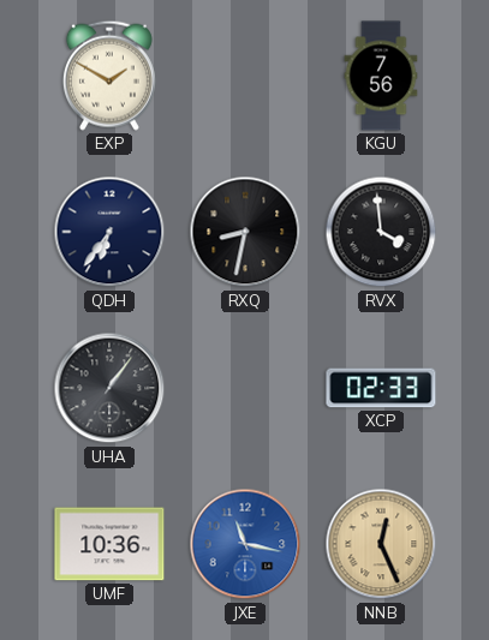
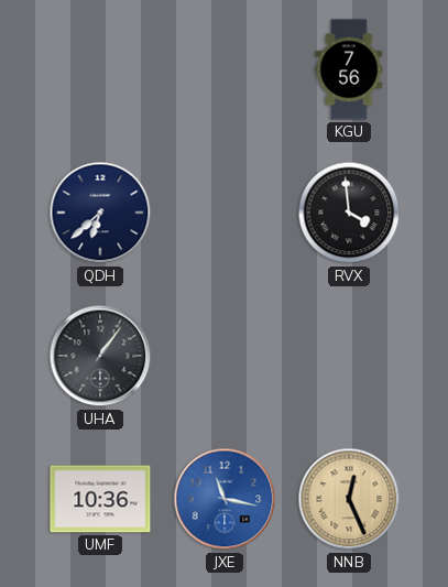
EXP: 1:50 -> none
QDH: 6:36 -> 6:38
RXQ: 8:32 -> none
XCP: 02:33 -> none
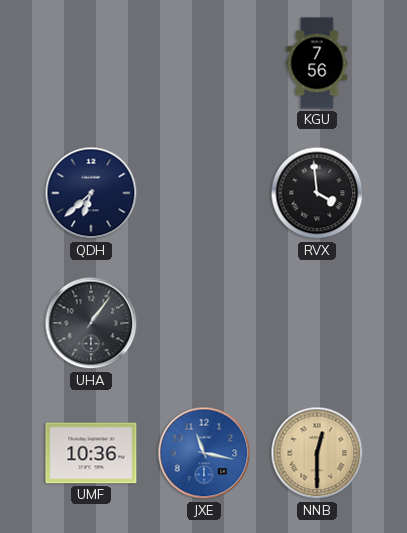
NNB: 12:26 -> 12:30
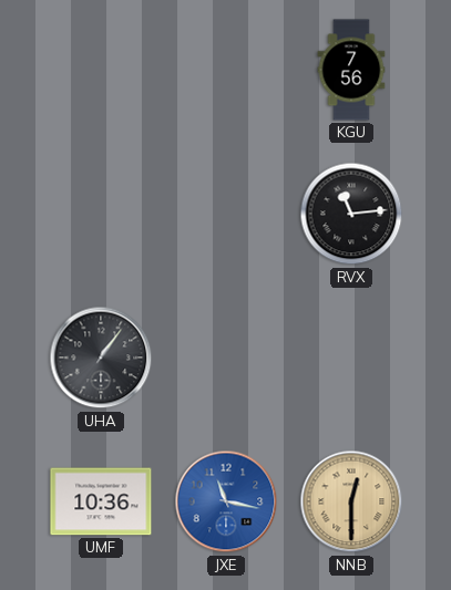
QDH: 6:38 -> none
RVX: 3:59 -> 11:14
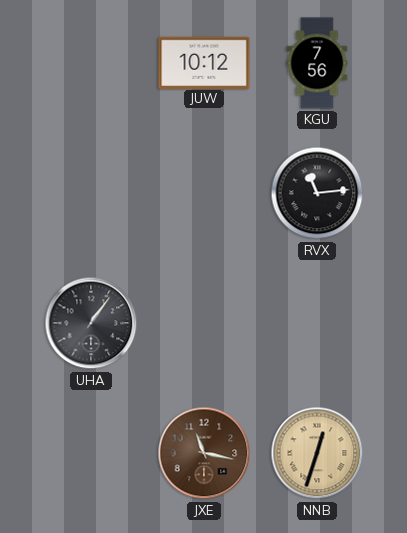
JUW: none -> 10:12
UMF: 10:36 -> none
JXE dial: blue -> brown
NNB: 12:30 -> 12:33
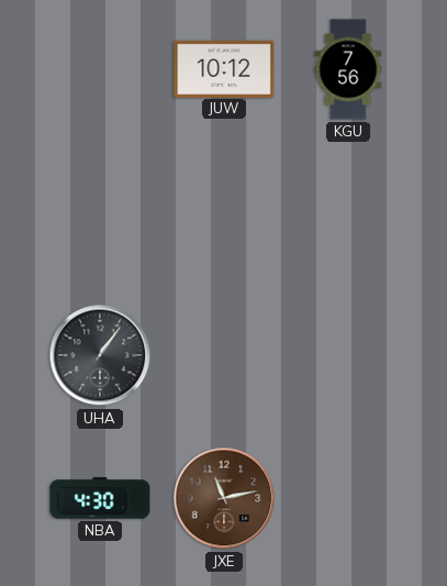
RVX: 11:14 -> none
NBA: none -> 4:30
JXE: 11:17 -> 11:13
NNB: 12:33 -> none
